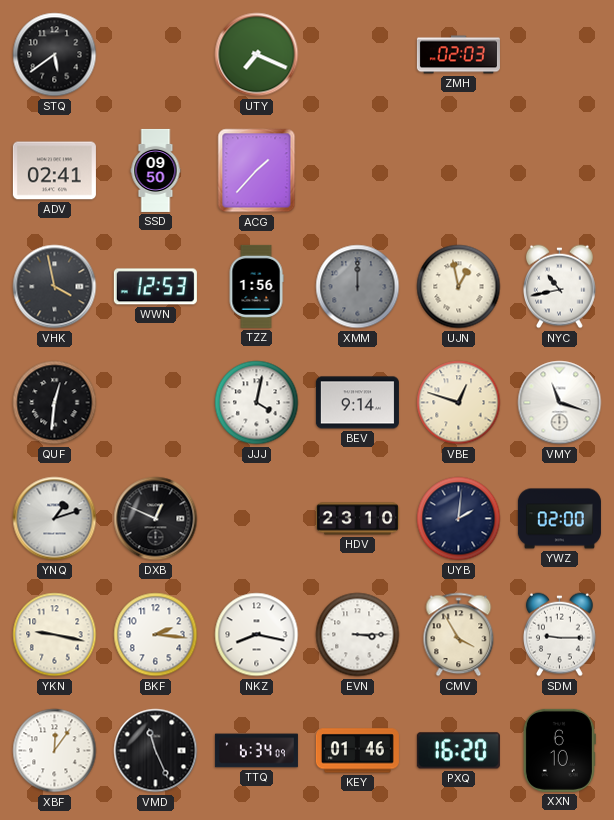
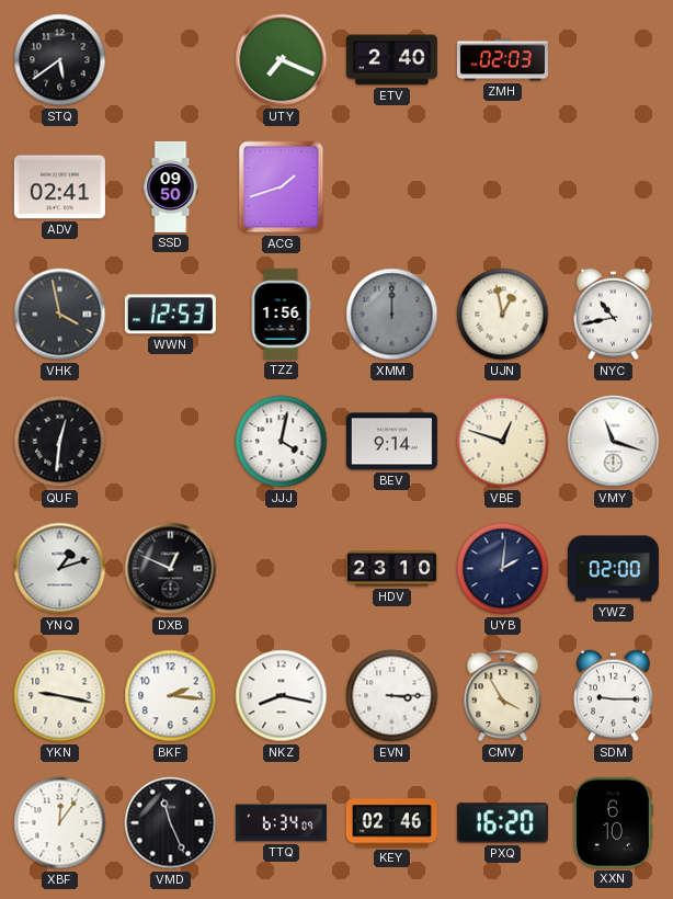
ETV: none -> 2:40
ACG: 1:37 -> 1:42
KEY: 01:46 -> 02:46
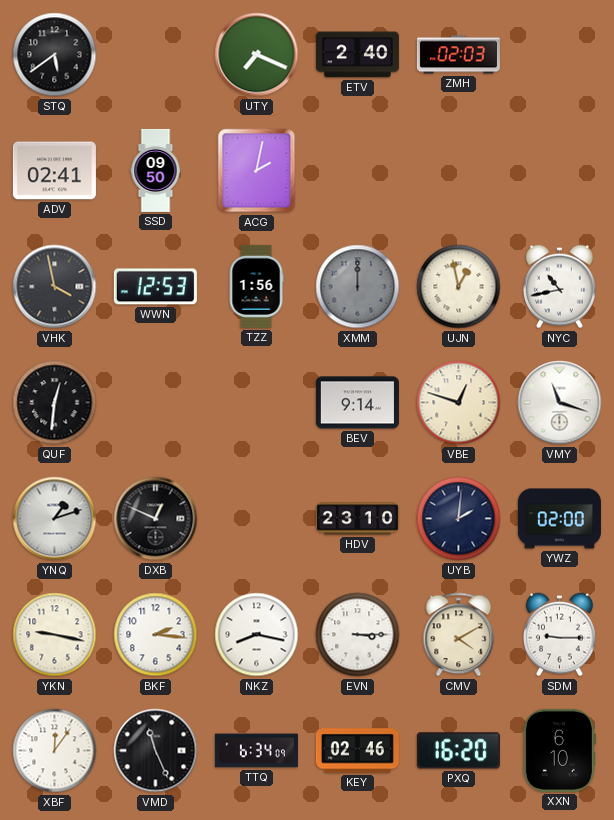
ACG: 1:42 -> 2:02
JJJ: 4:02 -> none
CMV: 3:55 -> 4:10
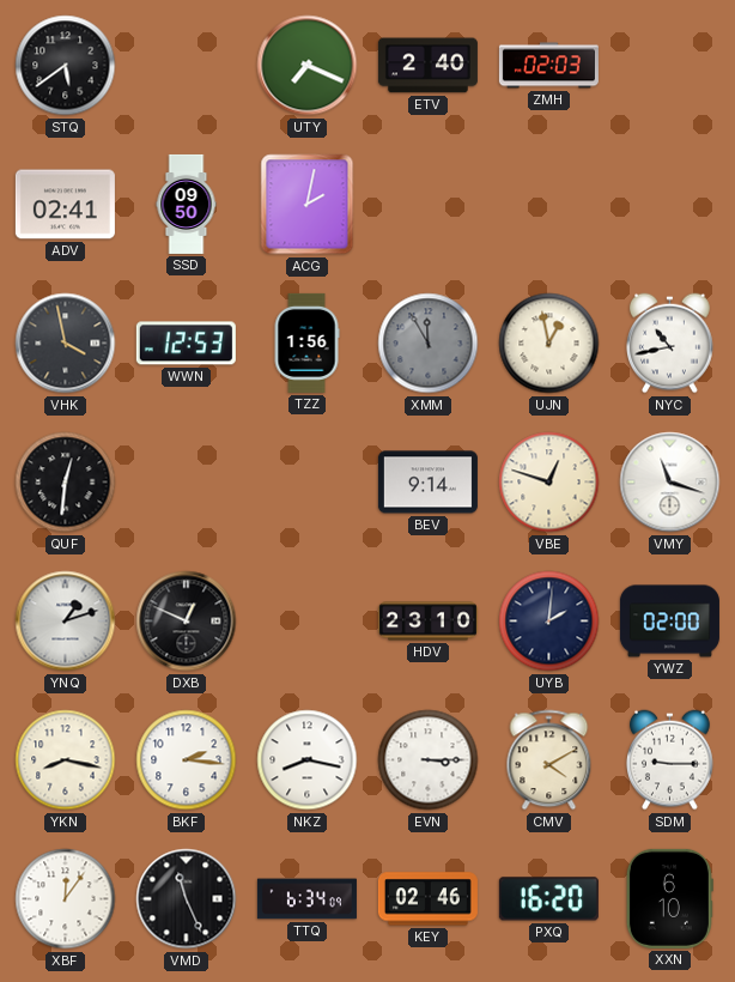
XMM: 12:00 -> 11:55
YKN: 9:17 -> 8:17
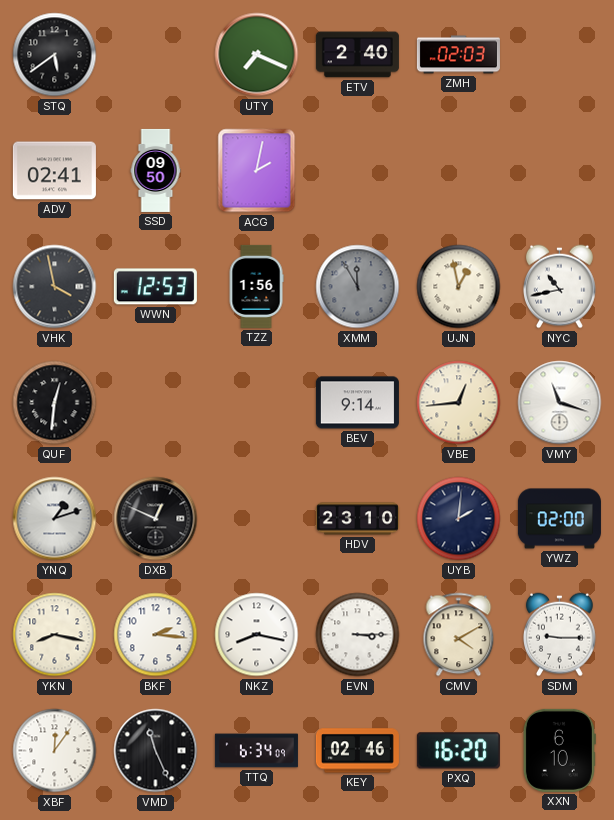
VBE: 12:48 -> 12:44
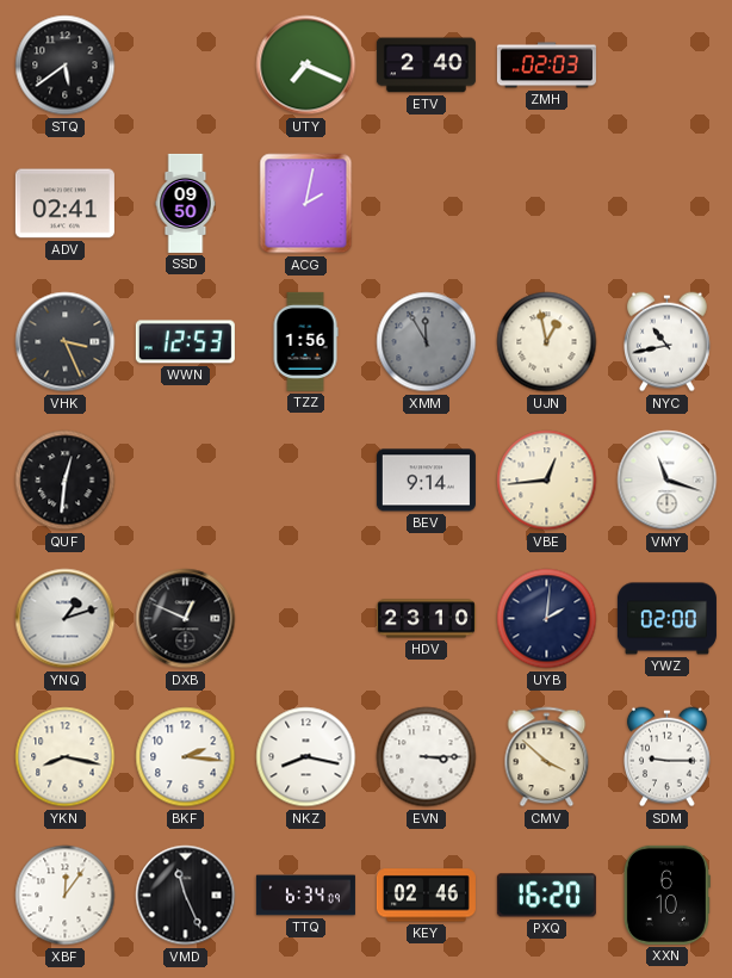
VHK: 3:58 -> 3:26
CMV: 4:10 -> 3:52
